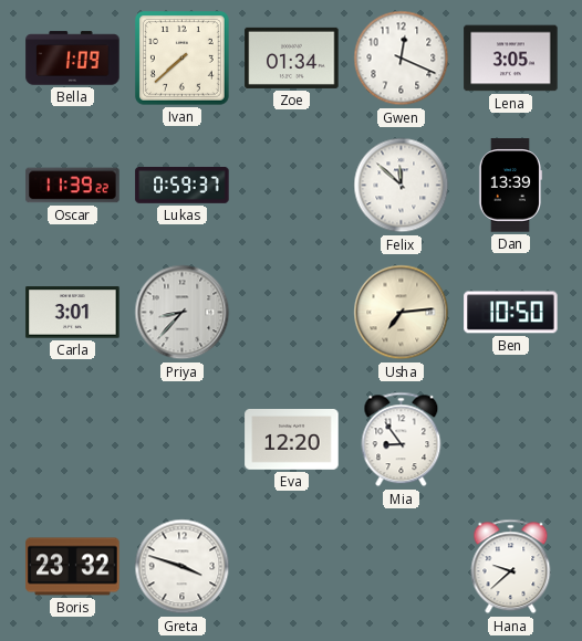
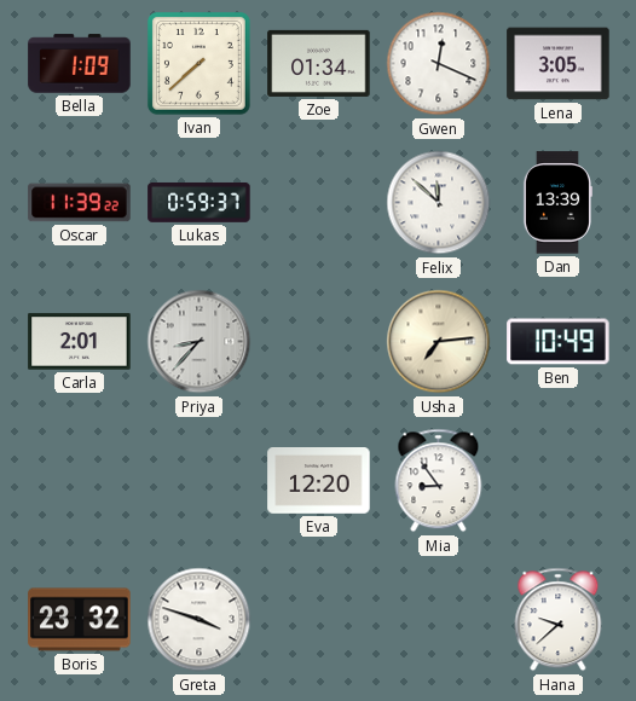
Carla: 3:01 -> 2:01
Ben: 10:50 -> 10:49
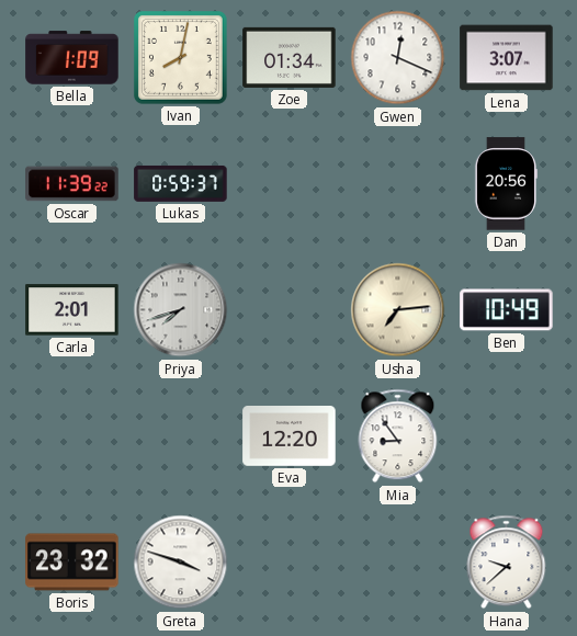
Ivan: 7:38 -> 8:02
Lena: 3:05 -> 3:07
Felix: 11:52 -> none
Dan: 13:39 -> 20:56
Priya: 8:37 -> 7:42
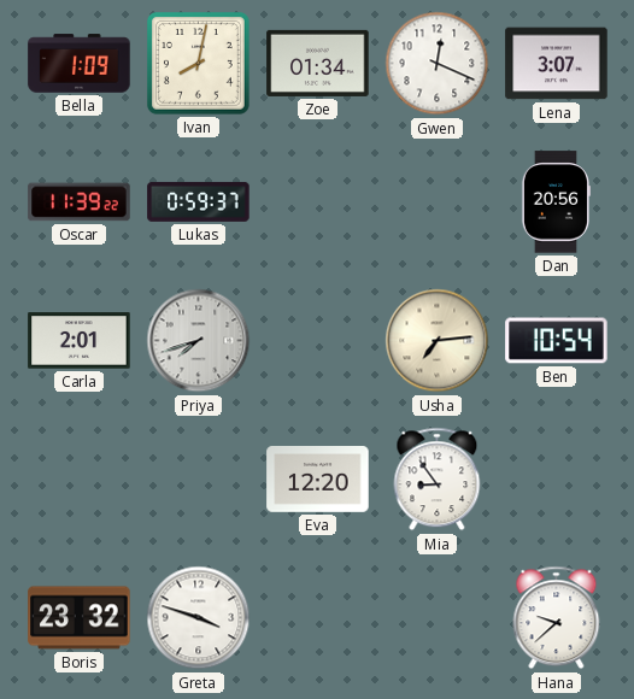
Ben: 10:49 -> 10:54
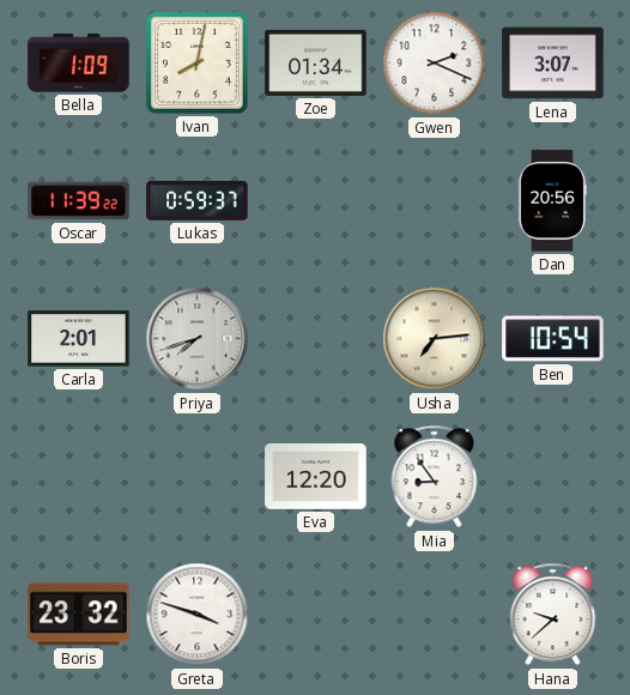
Gwen: 12:19 -> 2:19
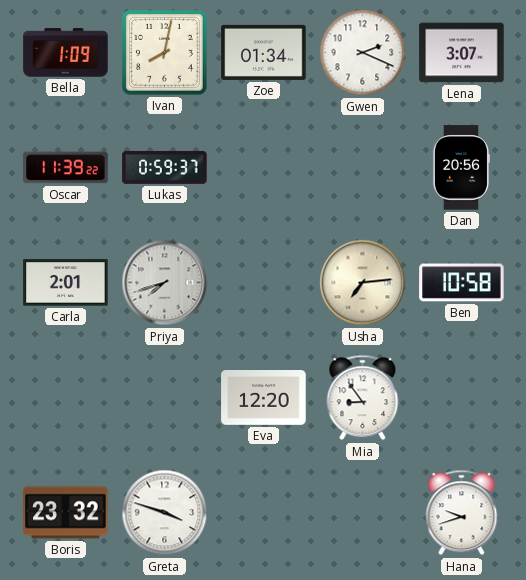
Ben: 10:54 -> 10:58
Hana: 9:38 -> 9:42
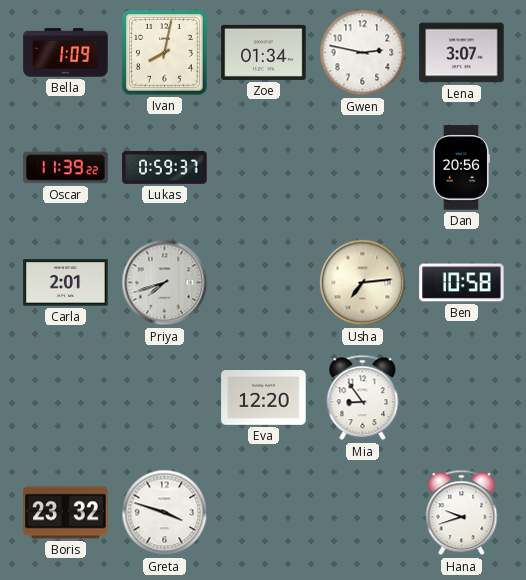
Gwen: 2:19 -> 2:47
